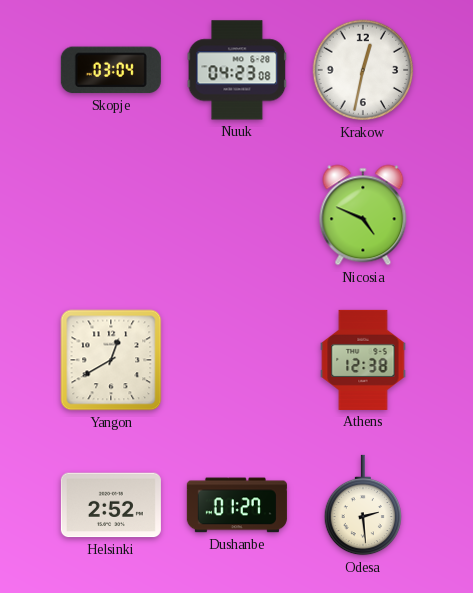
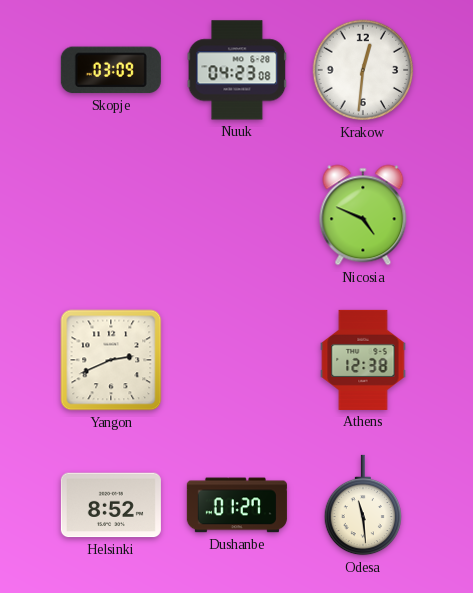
Skopje: 03:04 -> 03:09
Krakow: 12:32 -> 12:31
Yangon: 12:40 -> 2:41
Helsinki: 2:52 -> 8:52
Odesa: 2:29 -> 11:29
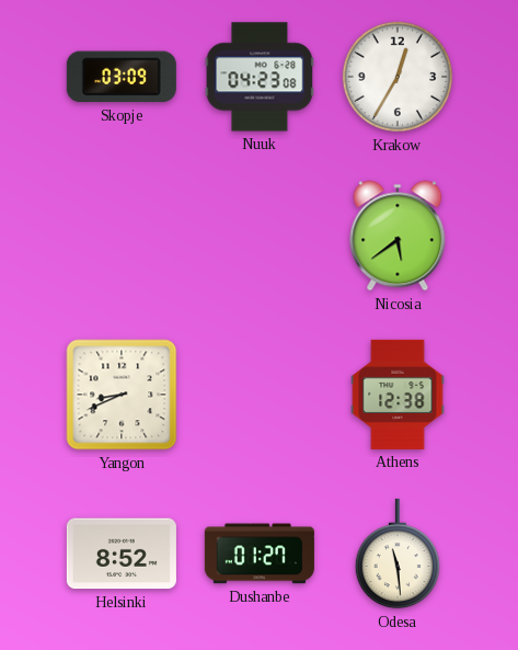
Krakow: 12:31 -> 12:35
Nicosia: 4:49 -> 5:39
Yangon: 2:41 -> 8:41
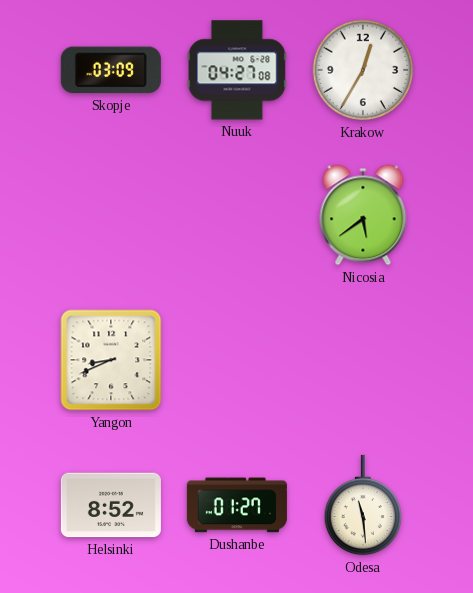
Nuuk: 04:23 -> 04:27
Athens: 12:38 -> none
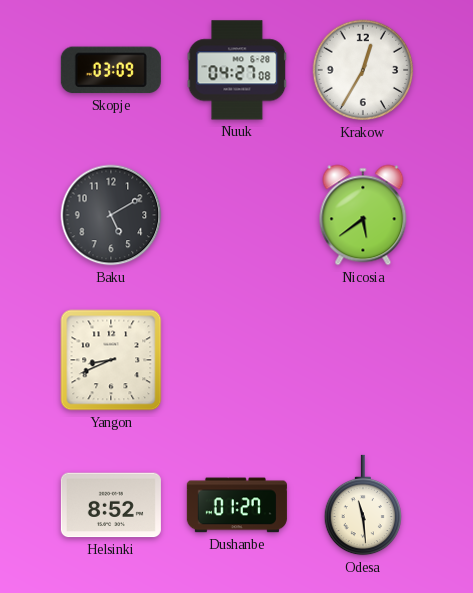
Baku: none -> 5:10
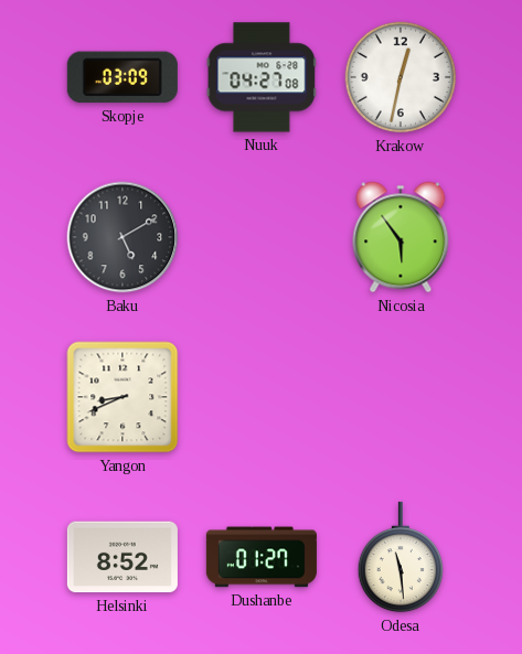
Krakow: 12:35 -> 12:32
Nicosia: 5:39 -> 5:54
